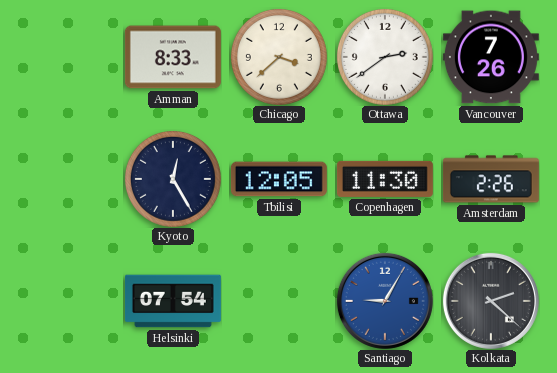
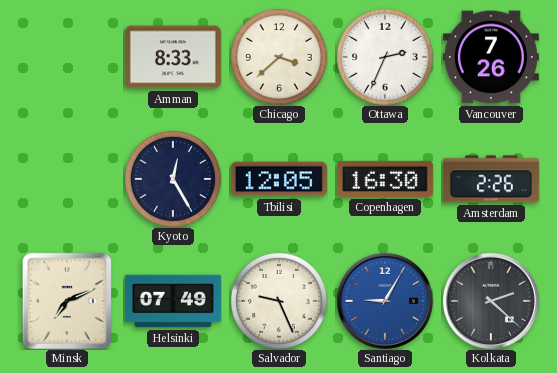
Ottawa: 2:39 -> 2:34
Copenhagen: 11:30 -> 16:30
Minsk: none -> 7:11
Helsinki: 07:54 -> 07:49
Salvador: none -> 9:26
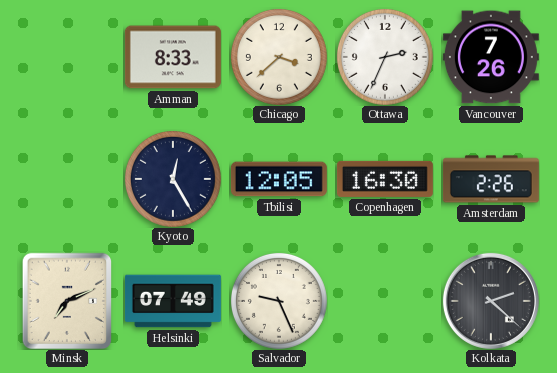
Santiago: 9:05 -> none
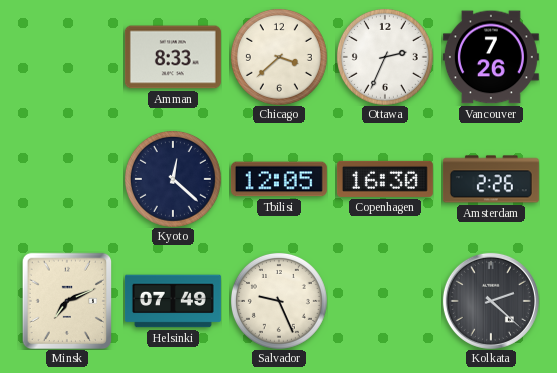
Kyoto: 12:25 -> 12:22
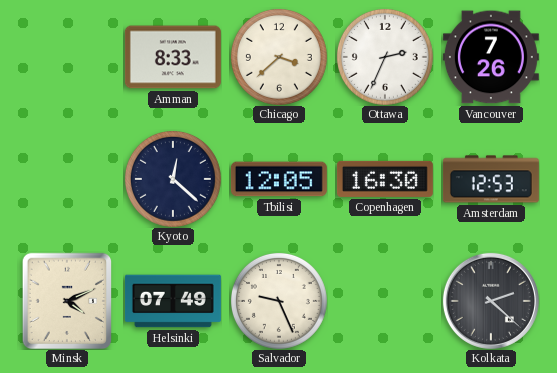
Amsterdam: 2:26 -> 12:53
Minsk: 7:11 -> 4:11
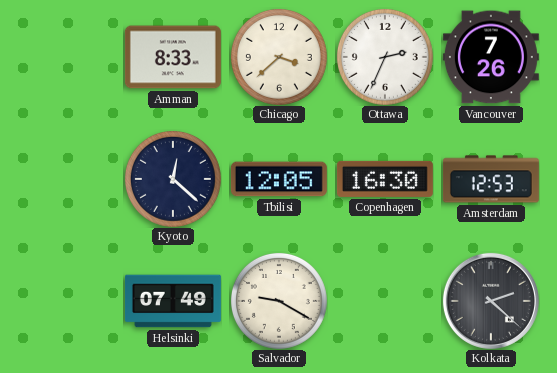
Minsk: 4:11 -> none
Salvador: 9:26 -> 9:20
